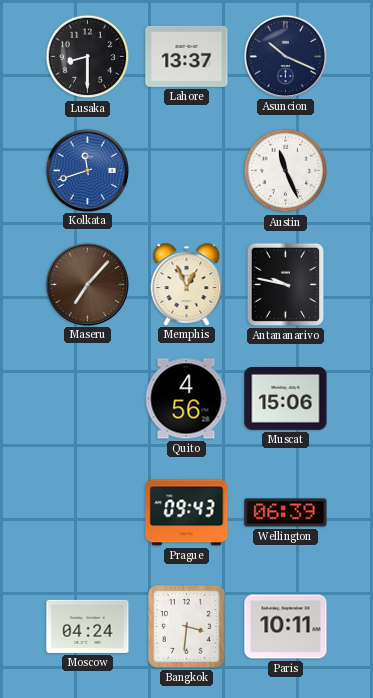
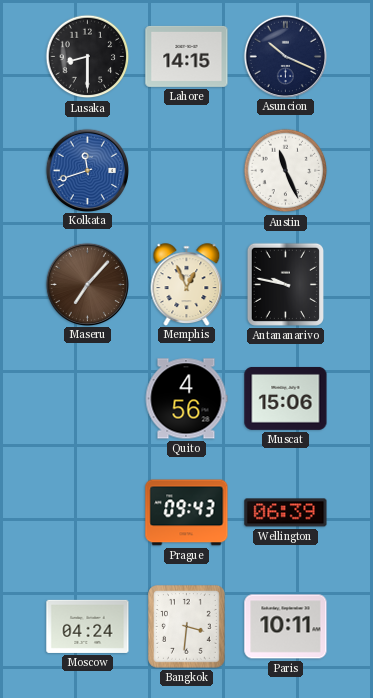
Lahore: 13:37 -> 14:15
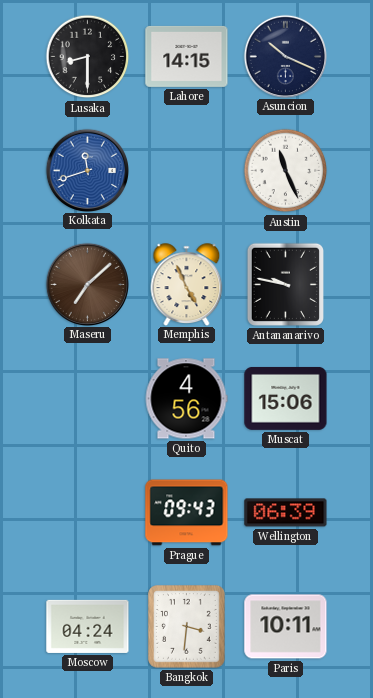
Maseru: 7:07 -> 7:08
Memphis: 12:56 -> 4:56
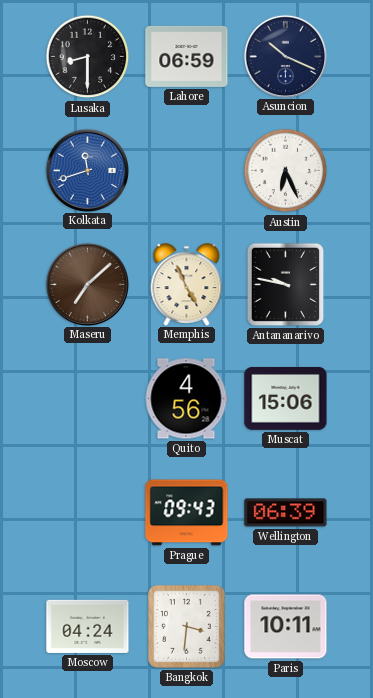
Lahore: 14:15 -> 06:59
Austin: 11:26 -> 6:26
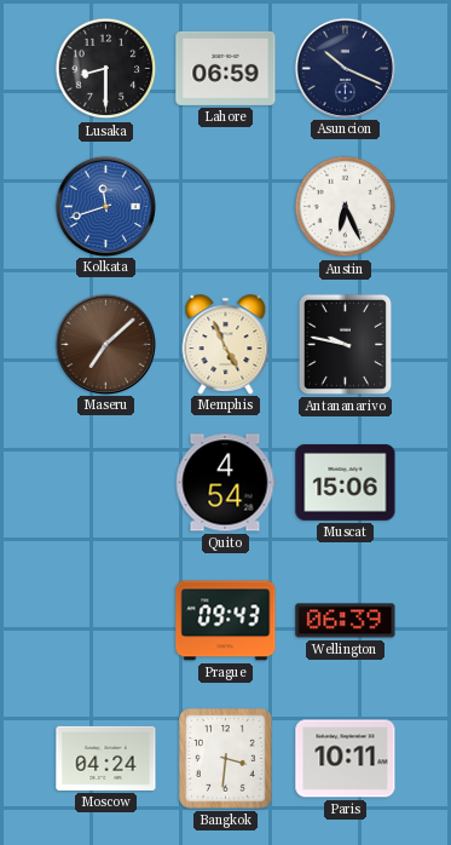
Quito: 4:56 -> 4:54
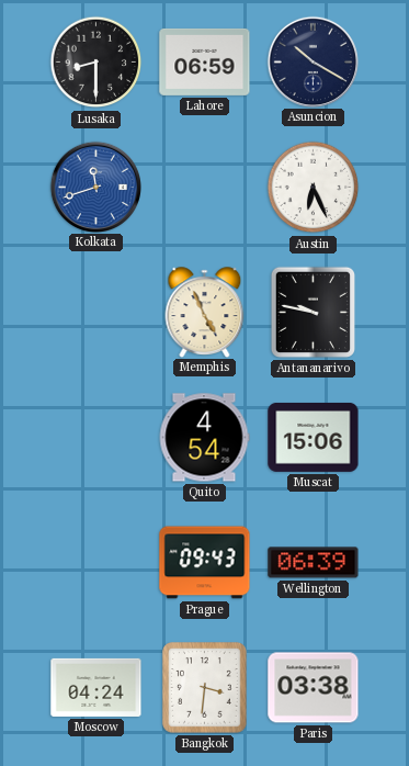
Asuncion: 10:19 -> 10:20
Maseru: 7:08 -> none
Paris: 10:11 -> 03:38
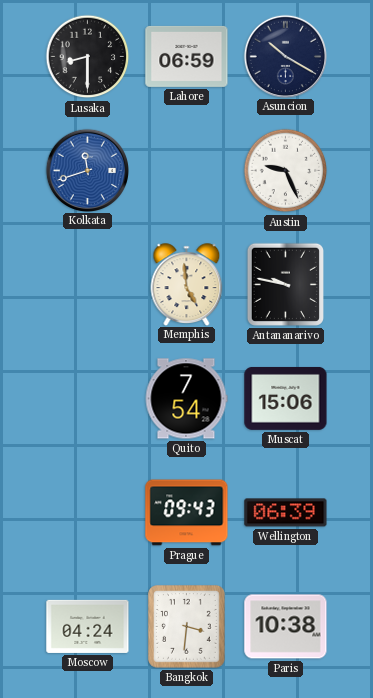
Austin: 6:26 -> 9:26
Memphis: 4:56 -> 4:59
Quito: 4:54 -> 7:54
Paris: 03:38 -> 10:38
